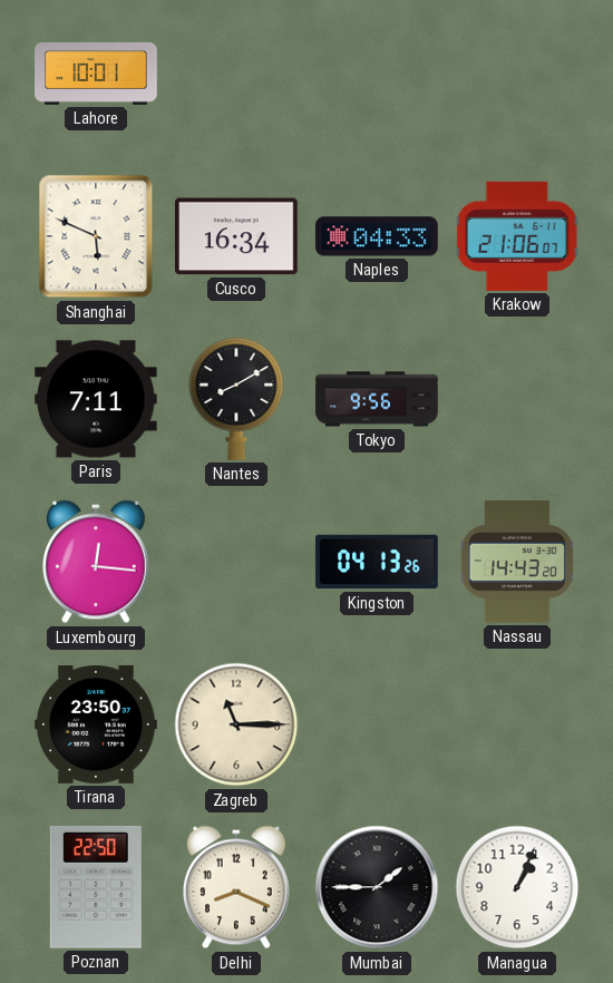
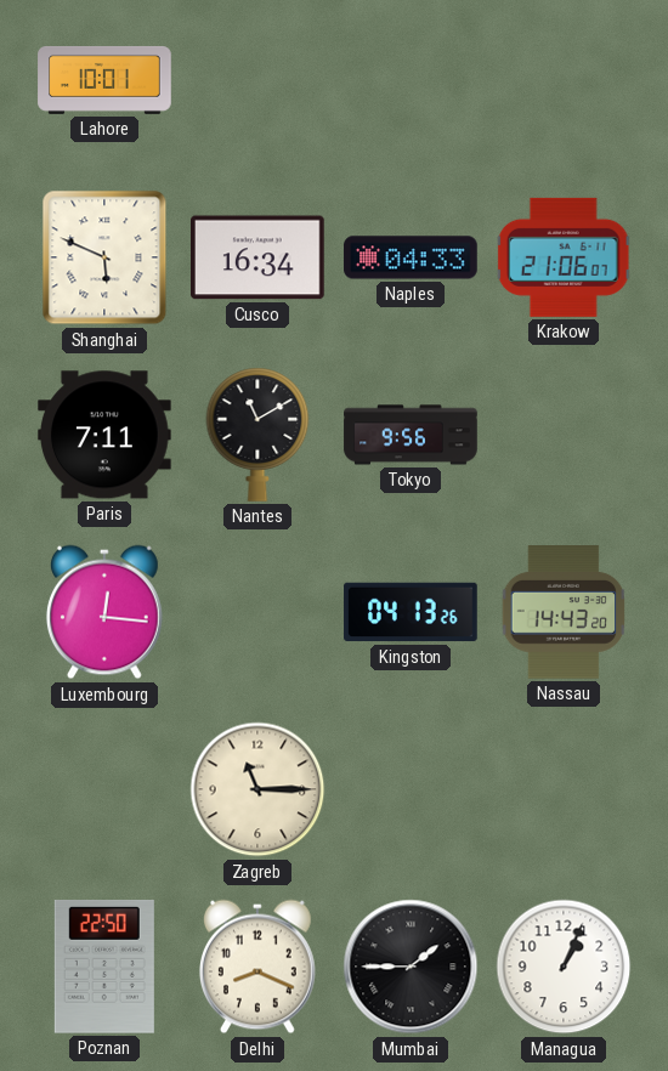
Nantes: 8:10 -> 11:10
Tirana: 23:50 -> none
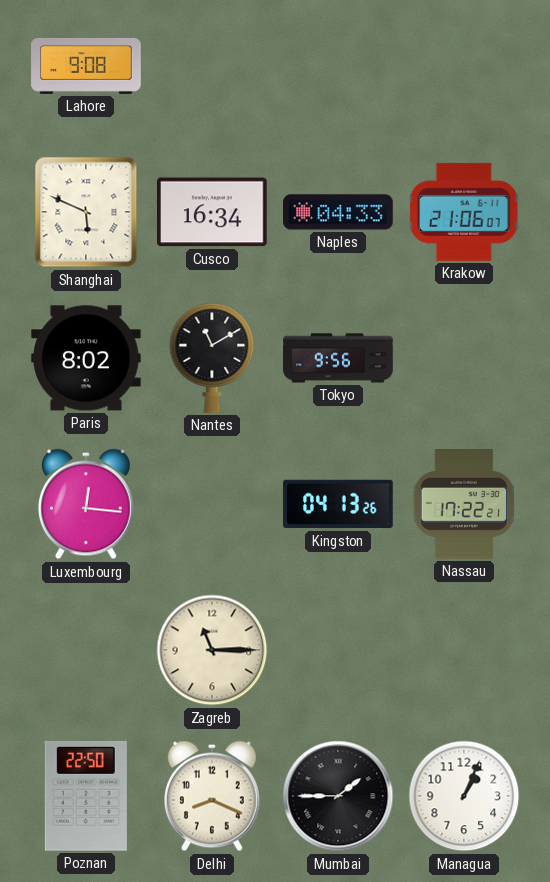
Lahore: 10:01 -> 9:08
Paris: 7:11 -> 8:02
Nassau: 14:43 -> 17:22
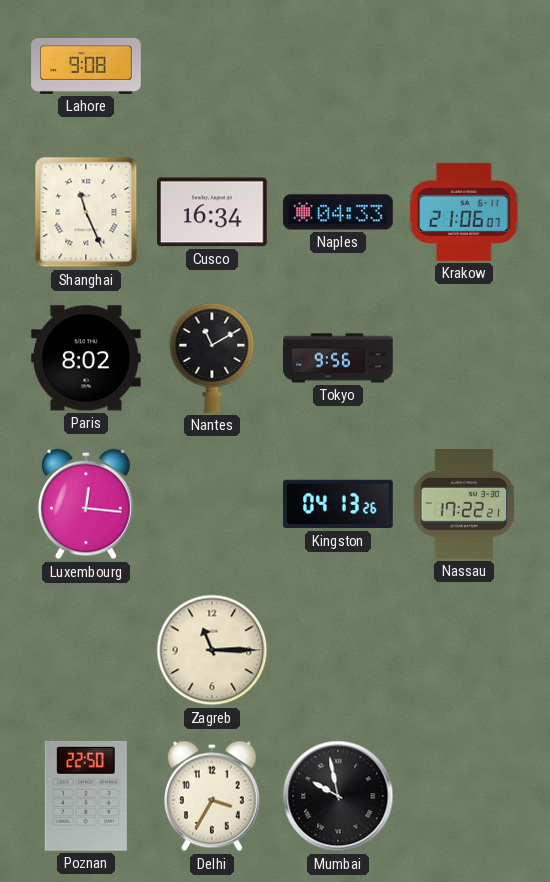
Shanghai: 5:49 -> 11:26
Delhi: 8:19 -> 3:35
Mumbai: 1:45 -> 9:58
Managua: 1:04 -> none
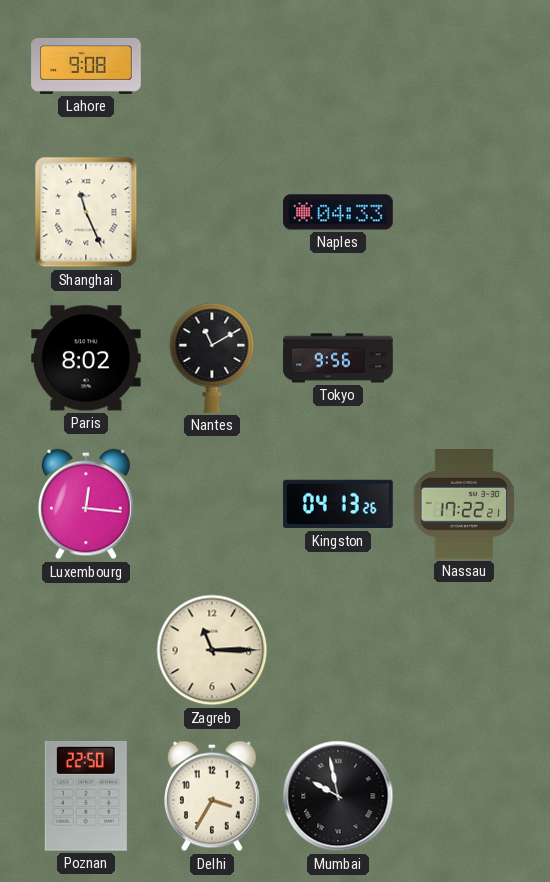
Cusco: 16:34 -> none
Krakow: 21:06 -> none
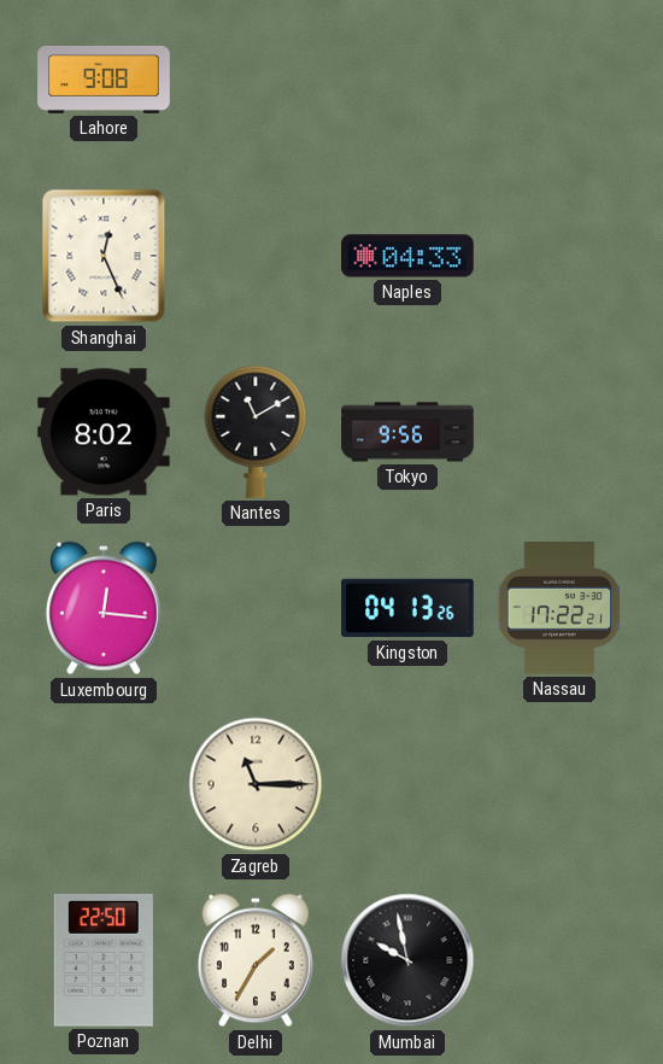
Shanghai: 11:26 -> 12:26
Delhi: 3:35 -> 1:35
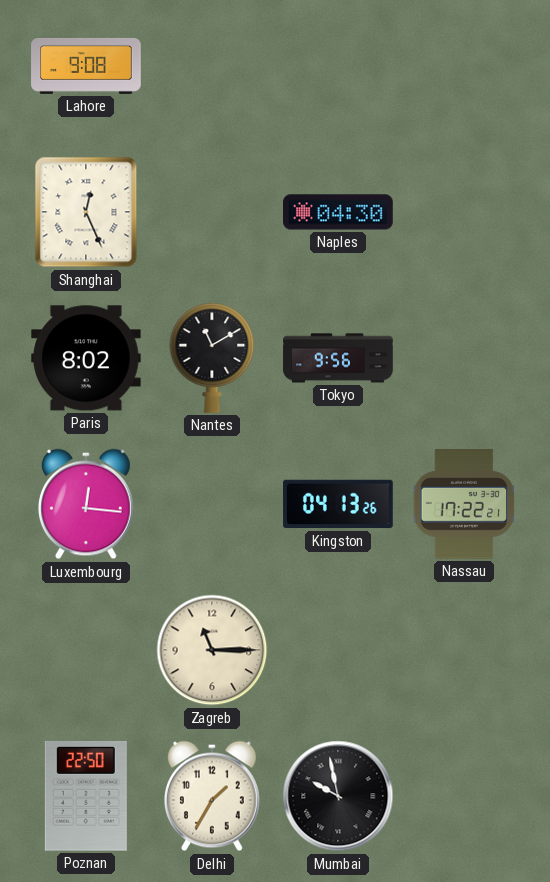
Naples: 04:33 -> 04:30
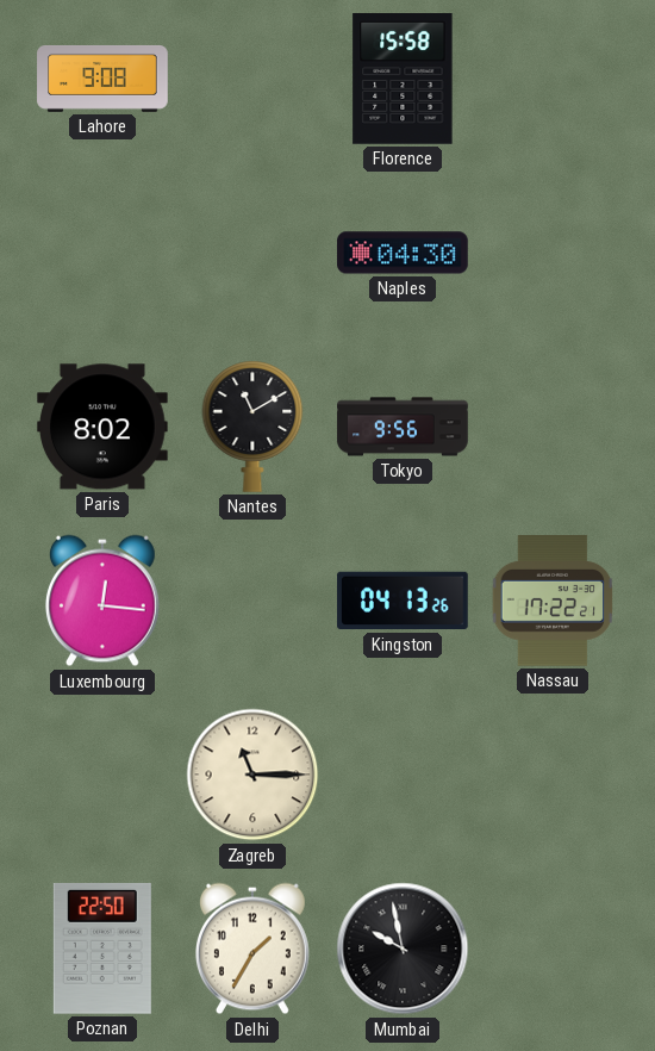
Florence: none -> 15:58
Shanghai: 12:26 -> none
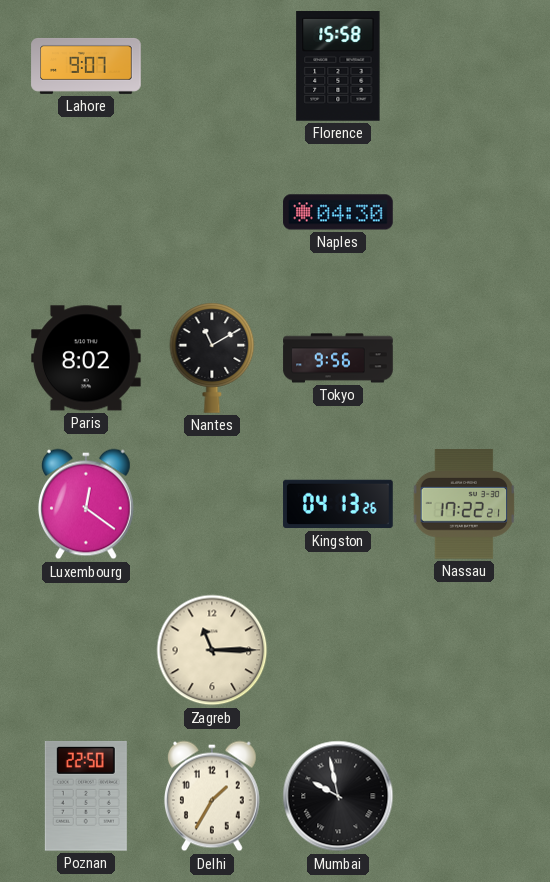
Lahore: 9:08 -> 9:07
Luxembourg: 12:16 -> 12:21
